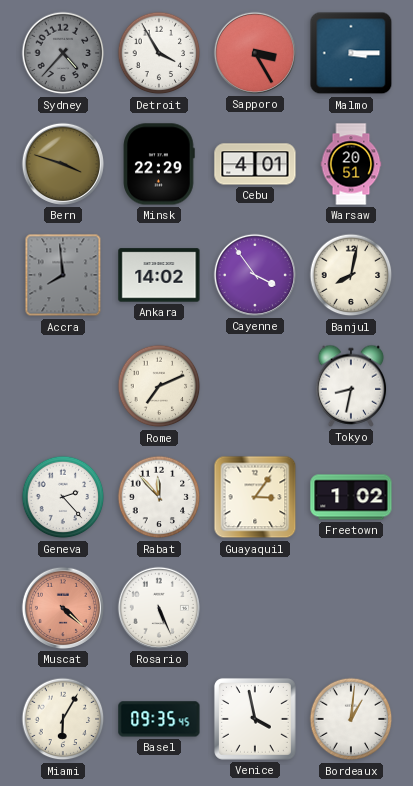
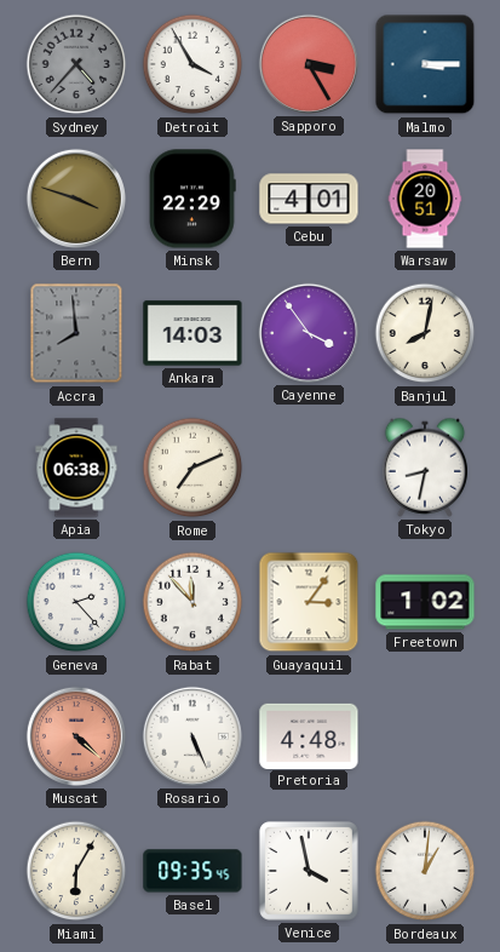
Ankara: 14:02 -> 14:03
Apia: none -> 06:38
Pretoria: none -> 4:48
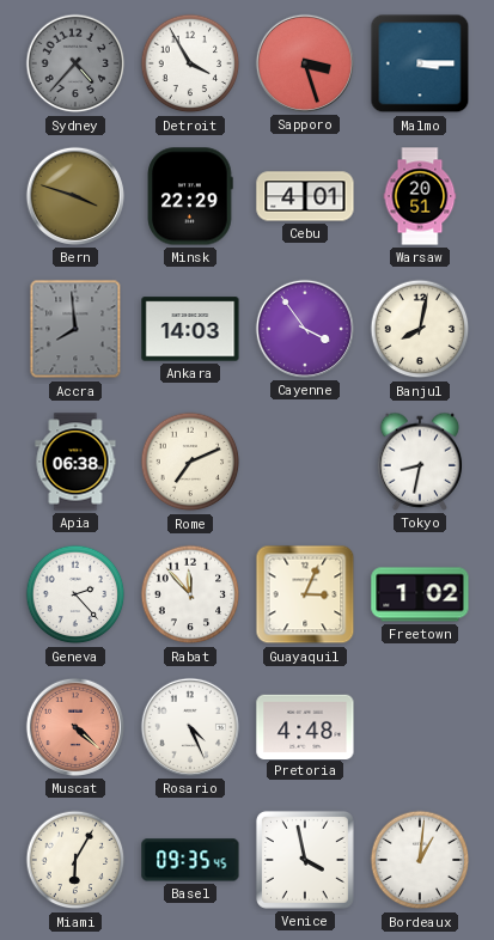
Sapporo: 3:25 -> 3:27
Guayaquil: 3:06 -> 3:04
Rosario: 5:26 -> 4:26
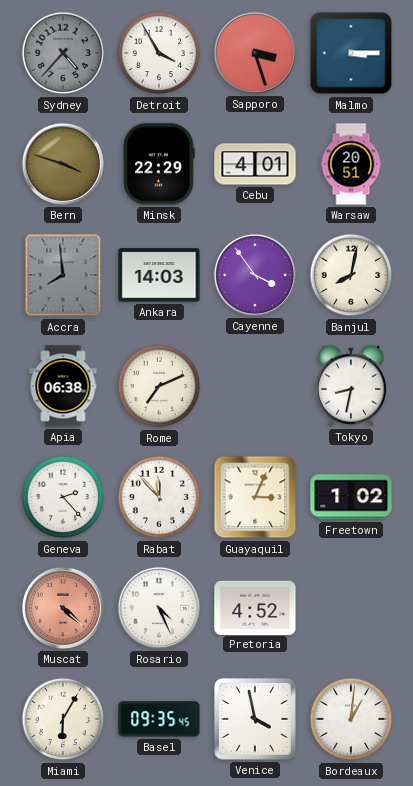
Pretoria: 4:48 -> 4:52
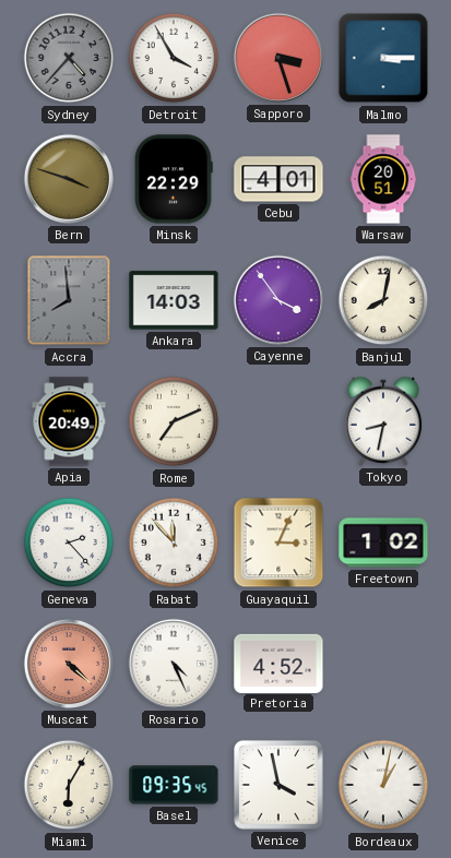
Apia: 06:38 -> 20:49
Bordeaux: 1:01 -> 1:02
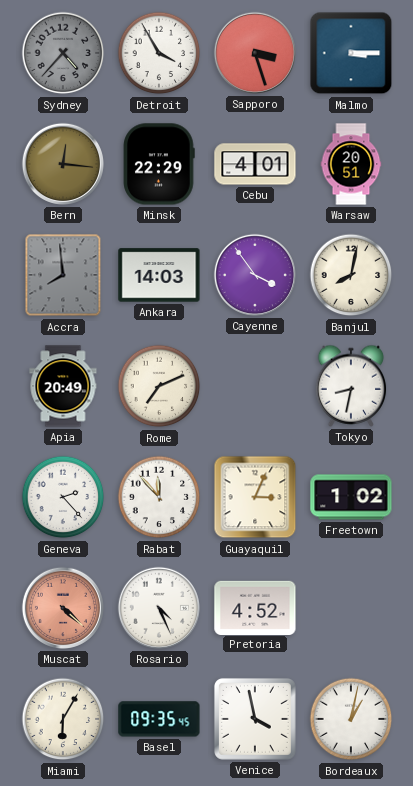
Bern: 3:48 -> 12:16
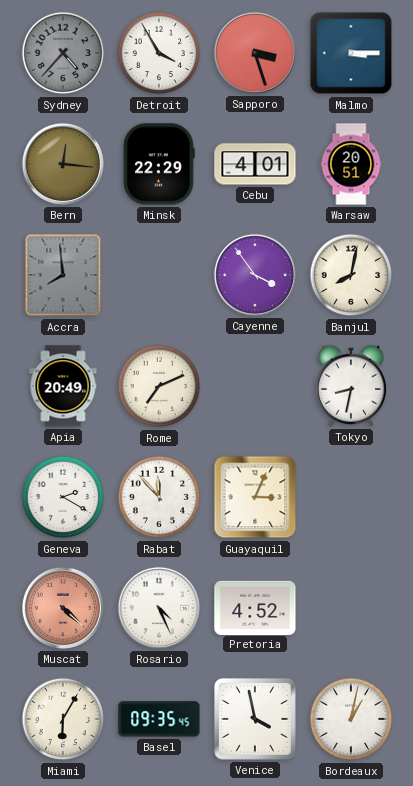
Ankara: 14:03 -> none
Geneva: 2:23 -> 2:20
Freetown: 1:02 -> none
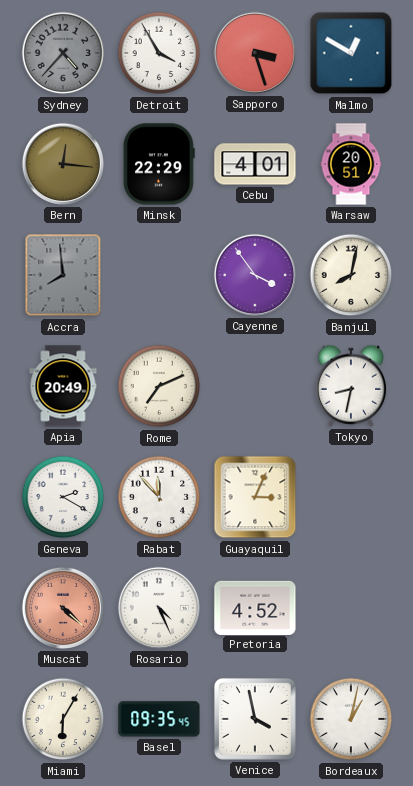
Malmo: 3:15 -> 12:50
